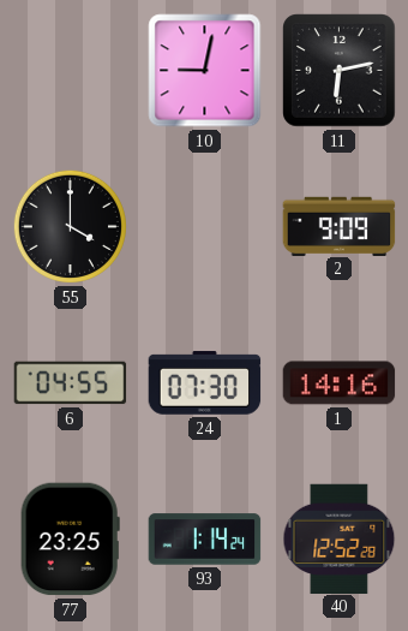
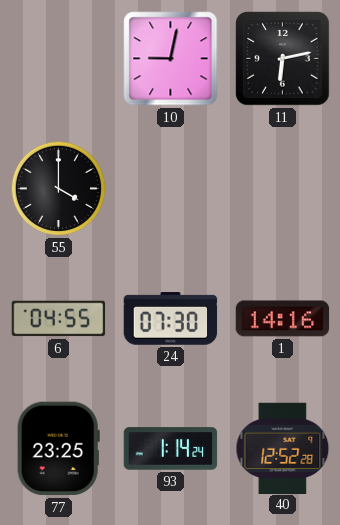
2: 9:09 -> none
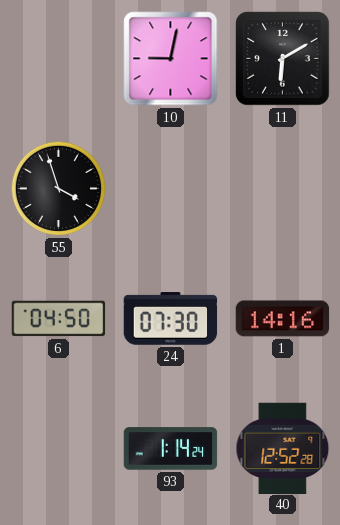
11: 6:13 -> 6:10
55: 4:00 -> 3:57
6: 04:55 -> 04:50
77: 23:25 -> none
